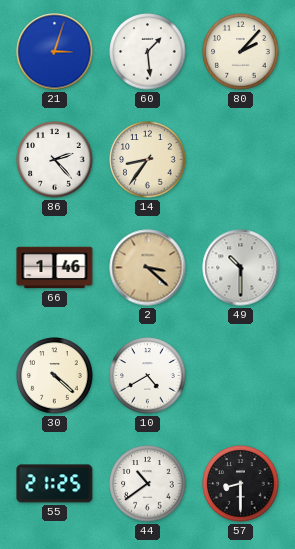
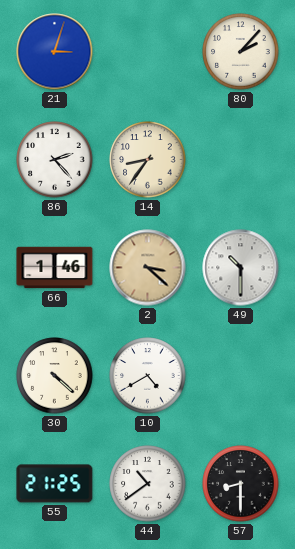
60: 1:29 -> none
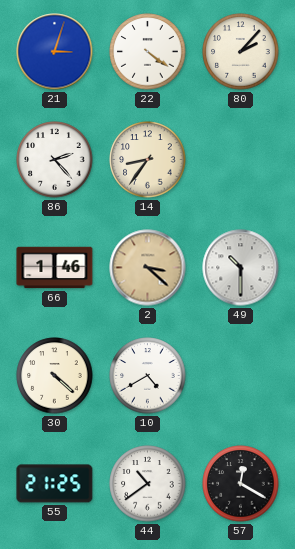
22: none -> 4:21
57: 8:30 -> 12:20
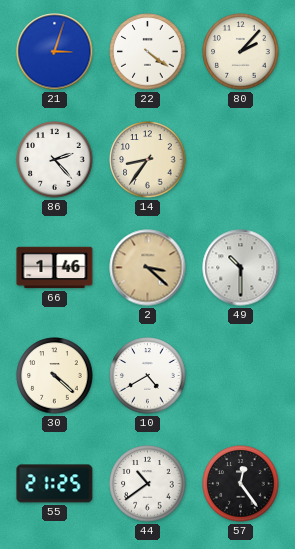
57: 12:20 -> 12:24
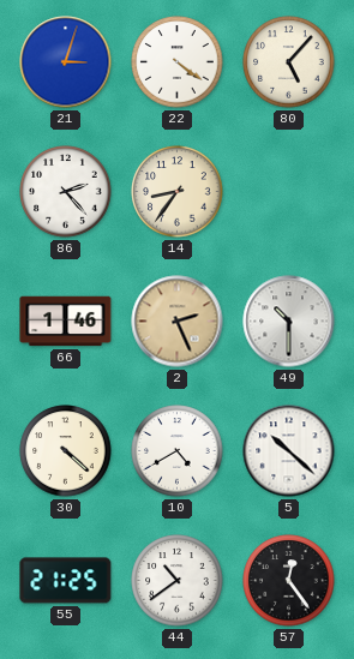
80: 2:07 -> 5:07
2: 3:22 -> 2:26
5: none -> 10:22
